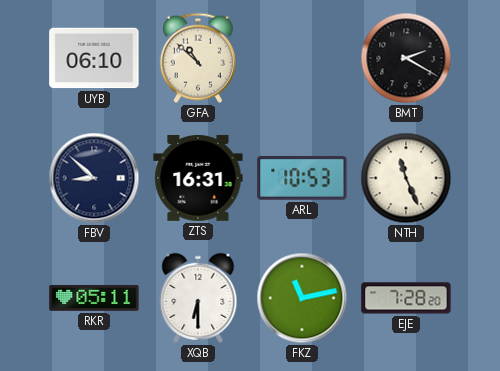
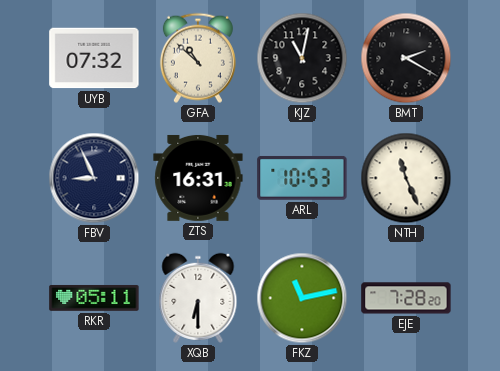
UYB: 06:10 -> 07:32
KJZ: none -> 11:02
FBV: 8:52 -> 8:56
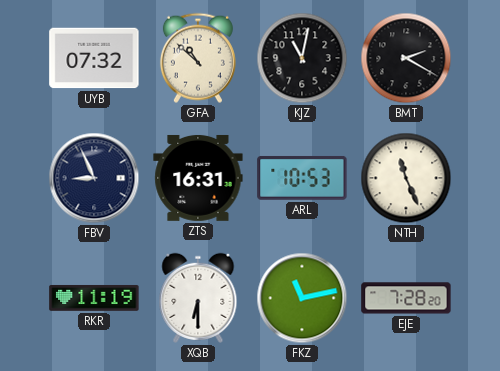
RKR: 05:11 -> 11:19
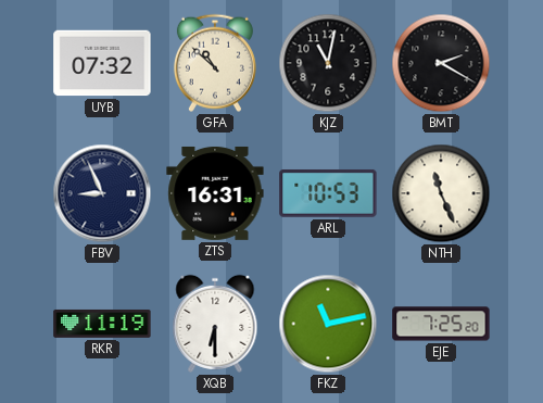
EJE: 7:28 -> 7:25
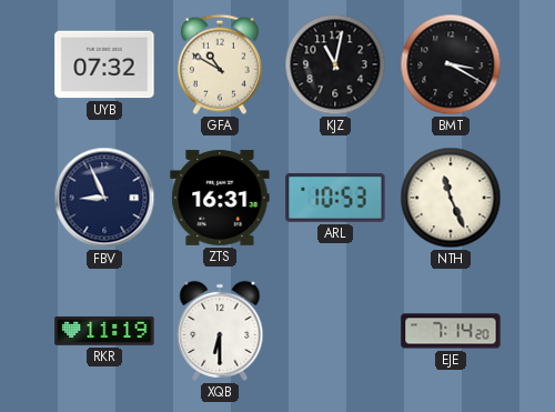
GFA: 10:52 -> 10:50
BMT: 2:20 -> 3:20
FKZ: 11:13 -> none
EJE: 7:25 -> 7:14
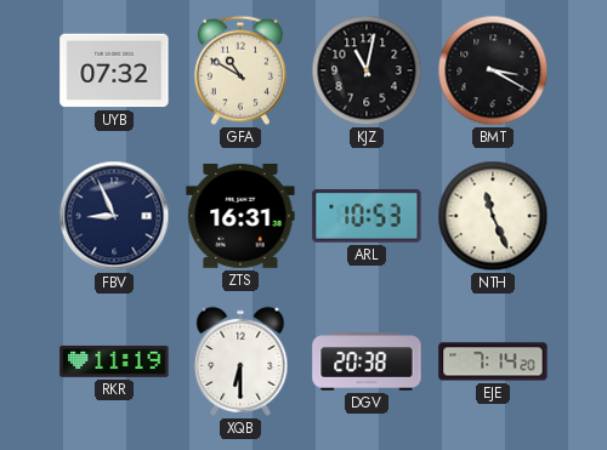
DGV: none -> 20:38
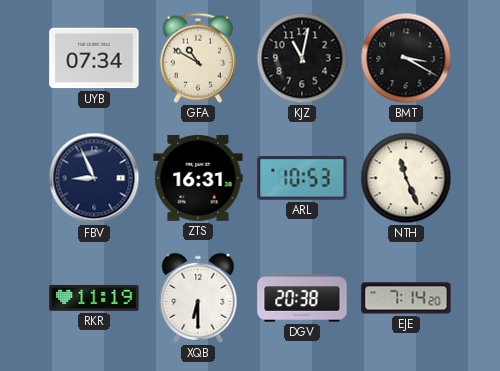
UYB: 07:32 -> 07:34
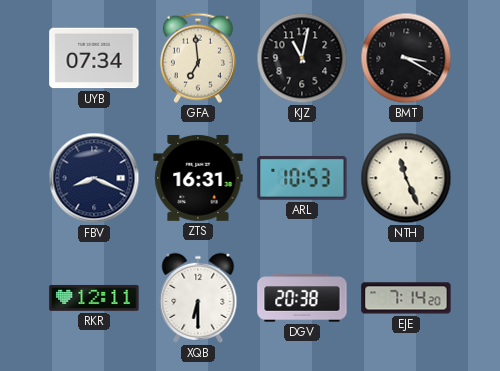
GFA: 10:50 -> 6:59
FBV: 8:56 -> 8:19
RKR: 11:19 -> 12:11
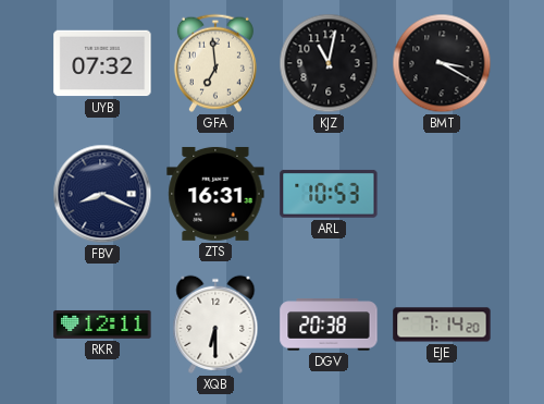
UYB: 07:34 -> 07:32
NTH: 11:26 -> none
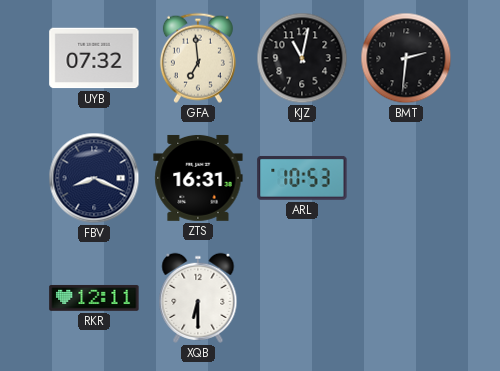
BMT: 3:20 -> 2:31
DGV: 20:38 -> none
EJE: 7:14 -> none
